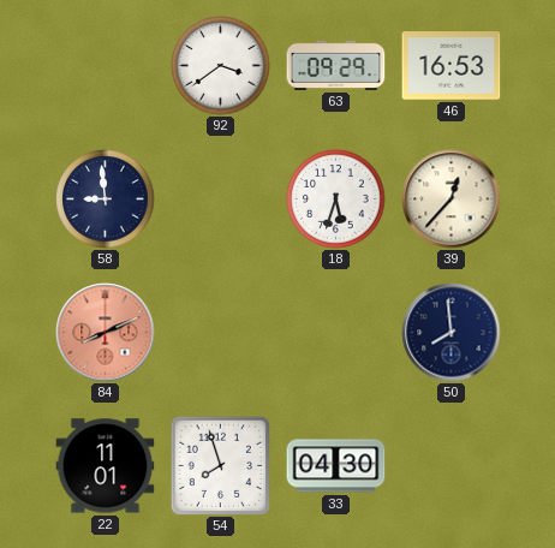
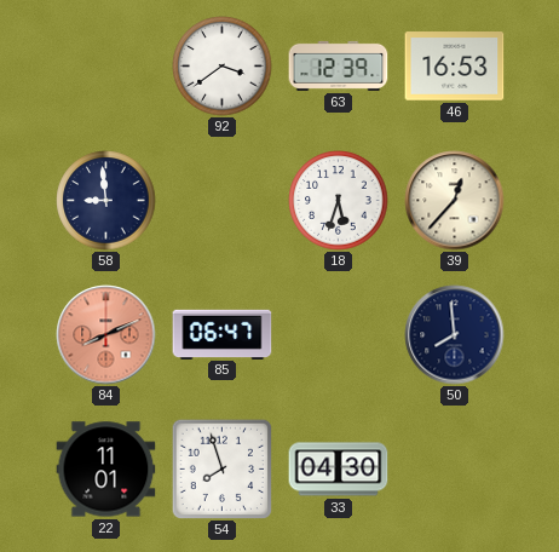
63: 09:29 -> 12:39
85: none -> 06:47
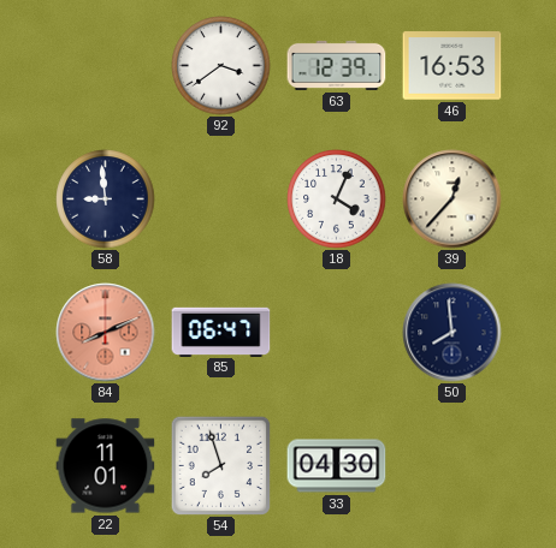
18: 5:33 -> 4:04
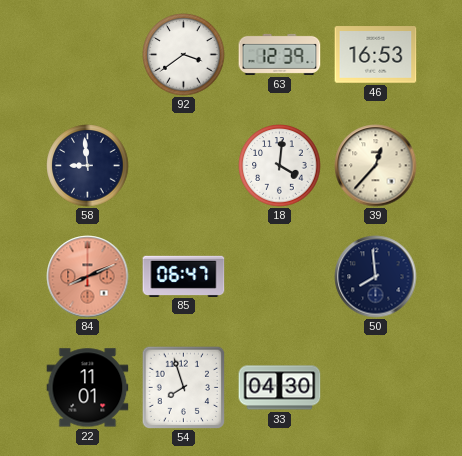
18: 4:04 -> 4:01
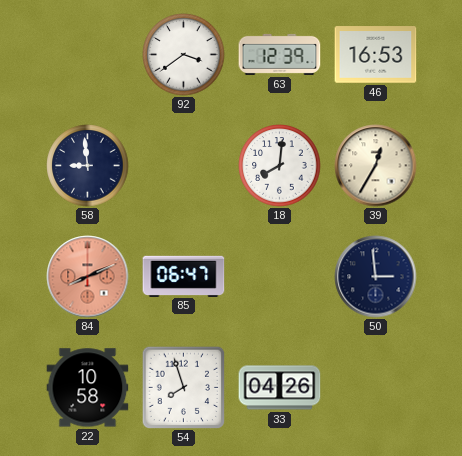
18: 4:01 -> 8:01
39: 12:37 -> 12:35
50: 7:59 -> 2:59
22: 11:01 -> 10:58
33: 04:30 -> 04:26
